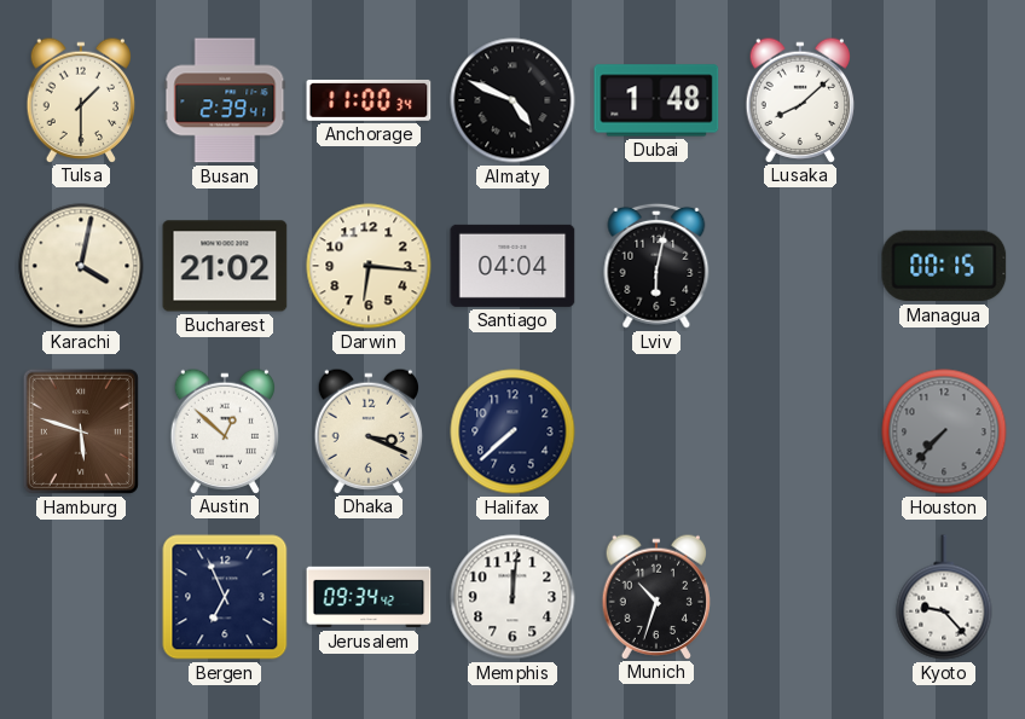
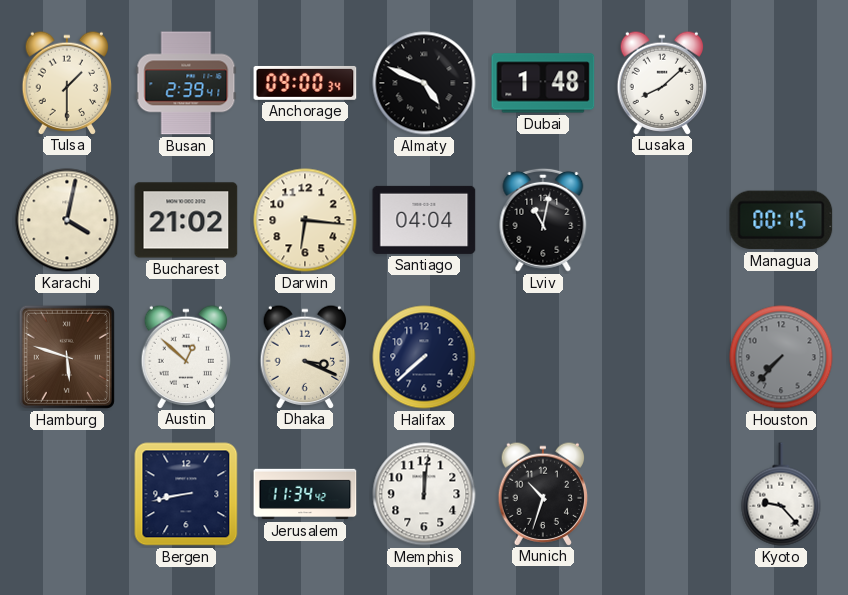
Anchorage: 11:00 -> 09:00
Lviv: 6:02 -> 11:02
Bergen: 6:56 -> 8:43
Jerusalem: 09:34 -> 11:34
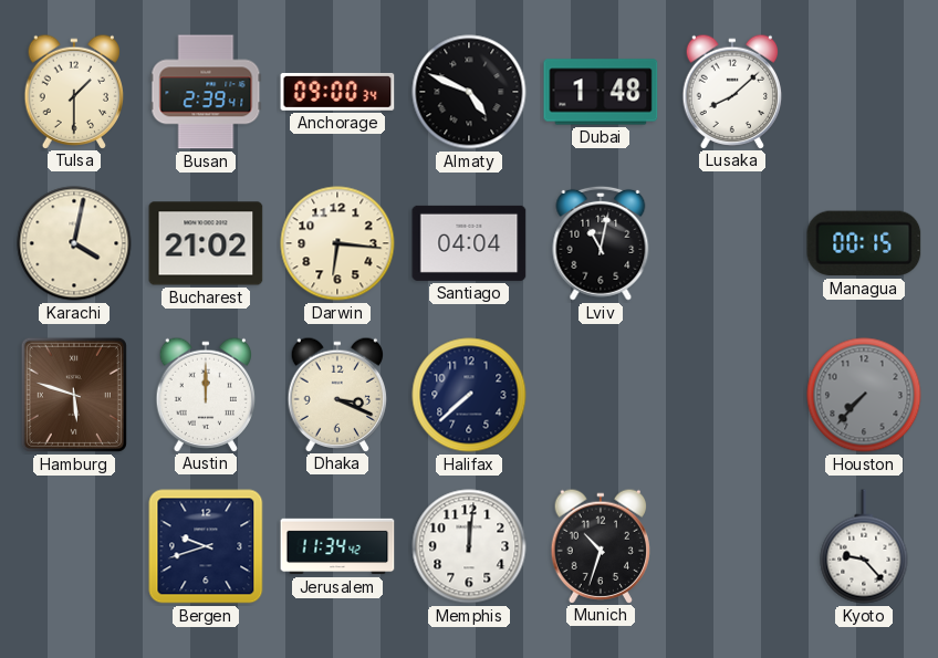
Austin: 12:52 -> 12:00
Bergen: 8:43 -> 9:42
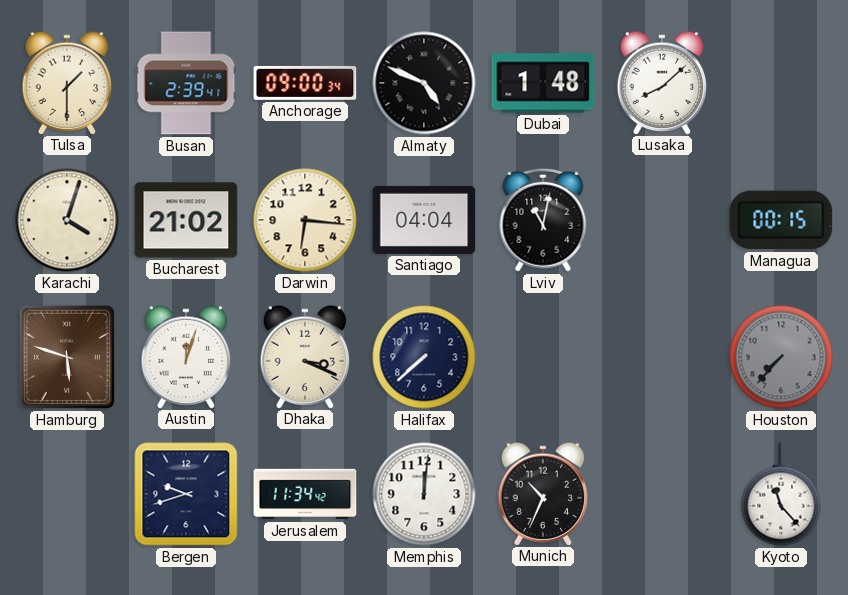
Karachi: 4:02 -> 4:03
Austin: 12:00 -> 12:03
Munich: 10:33 -> 10:34
Kyoto: 9:23 -> 11:23
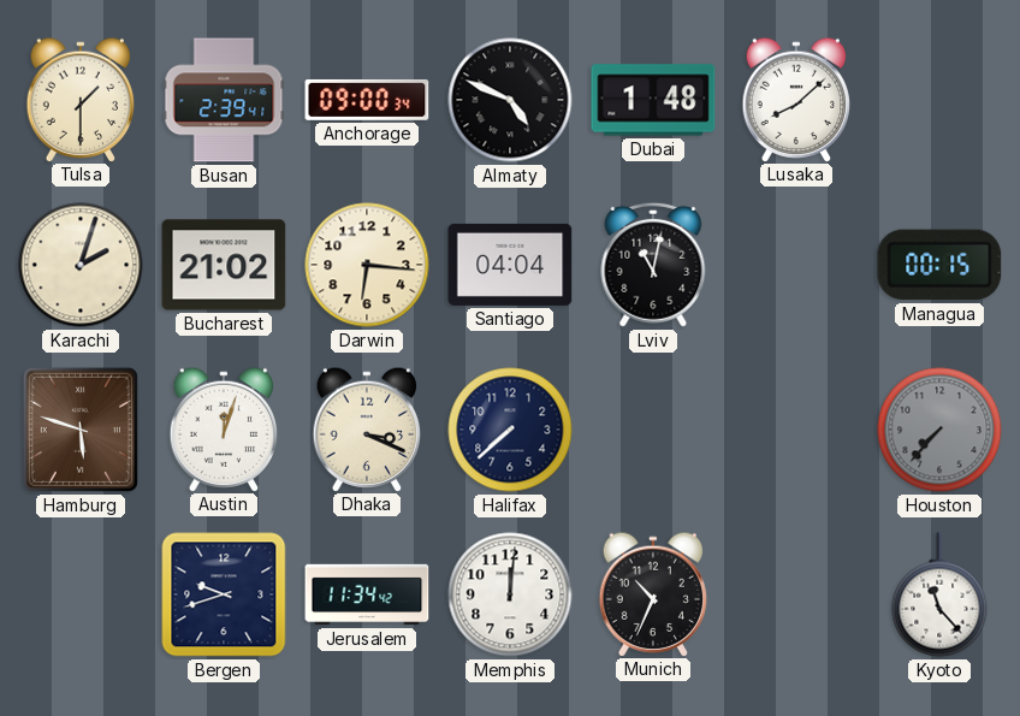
Karachi: 4:03 -> 2:03
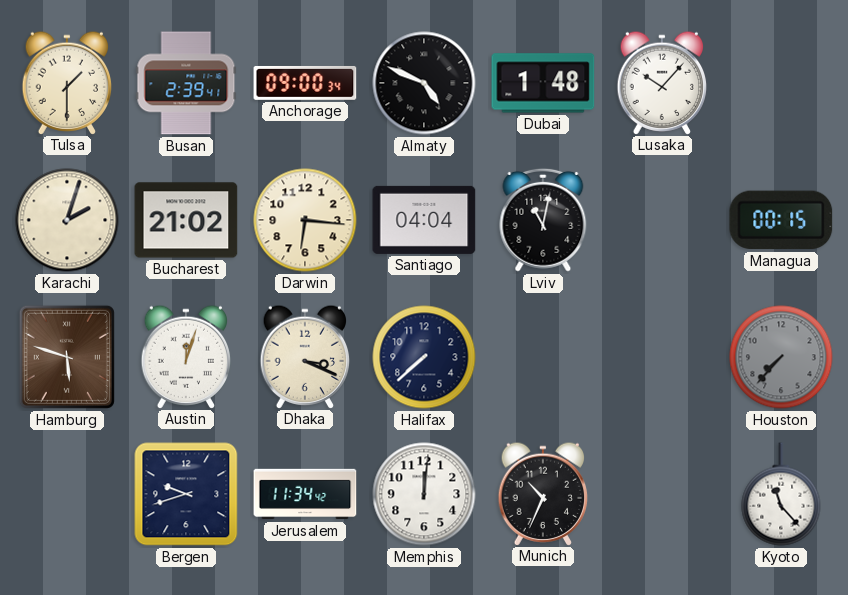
Lusaka: 8:08 -> 10:07
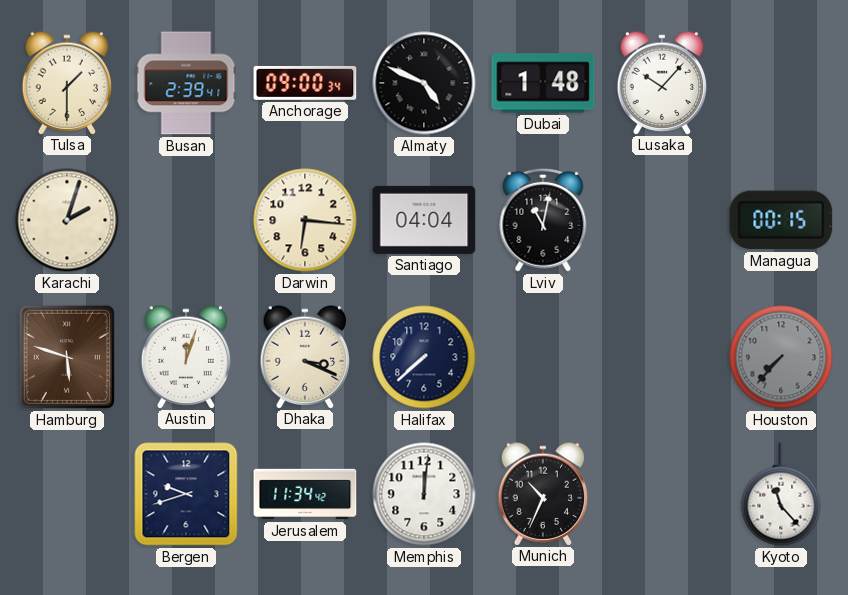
Bucharest: 21:02 -> none
